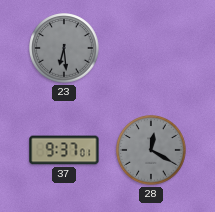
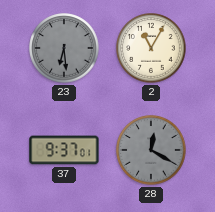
2: none -> 11:05
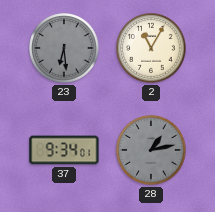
37: 9:37 -> 9:34
28: 12:20 -> 1:13
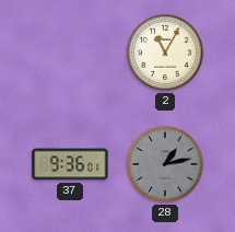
23: 6:29 -> none
37: 9:34 -> 9:36
